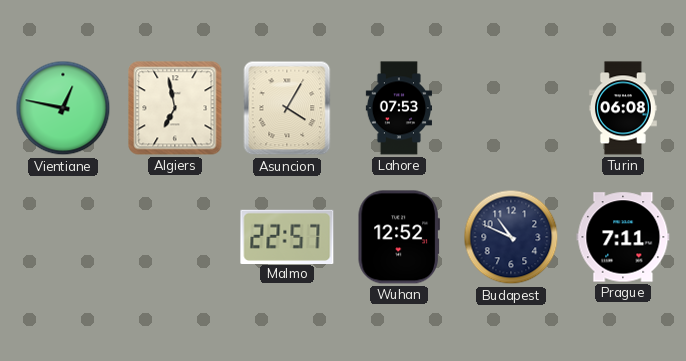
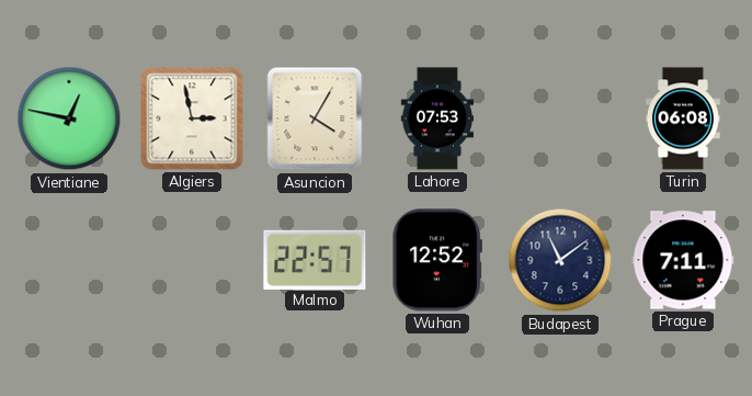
Algiers: 6:58 -> 2:58
Budapest: 10:49 -> 11:09
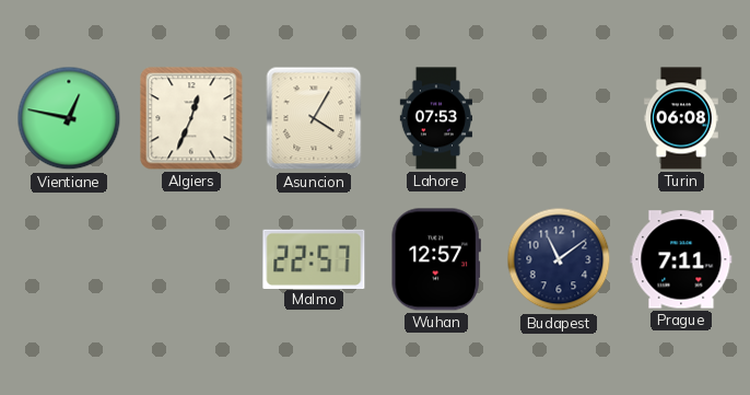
Algiers: 2:58 -> 12:34
Wuhan: 12:52 -> 12:57
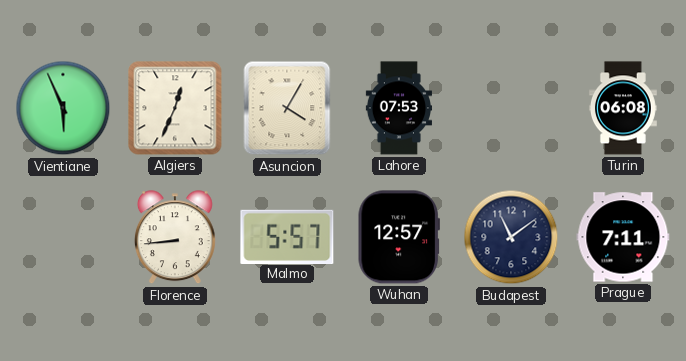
Vientiane: 12:47 -> 5:56
Florence: none -> 8:44
Malmo: 22:57 -> 5:57
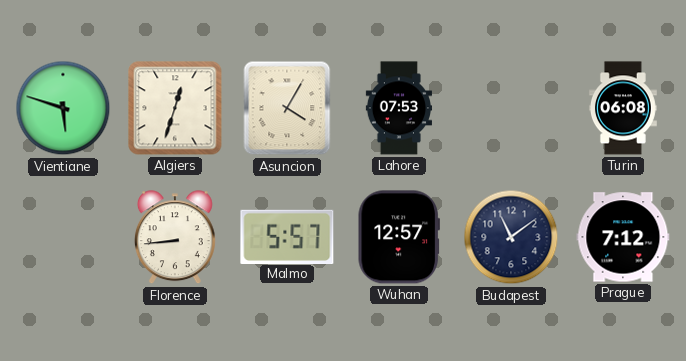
Vientiane: 5:56 -> 5:48
Algiers: 12:34 -> 12:33
Prague: 7:11 -> 7:12
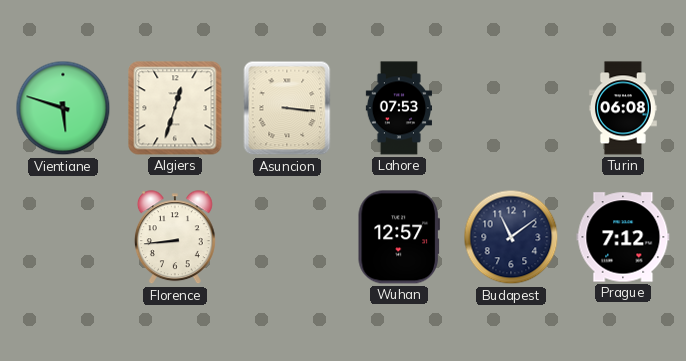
Asuncion: 4:05 -> 3:16
Malmo: 5:57 -> none
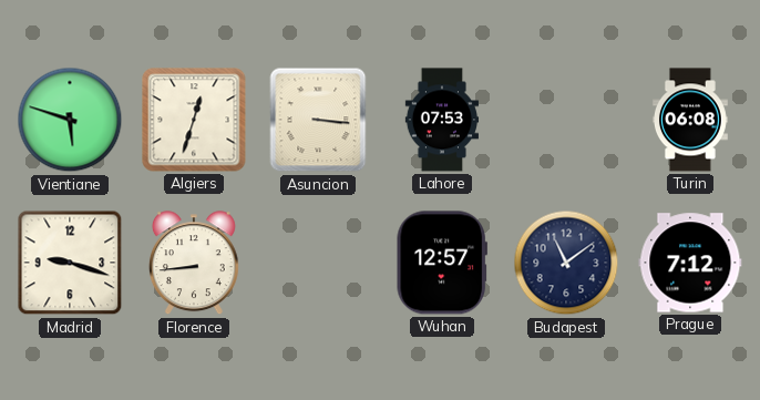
Madrid: none -> 9:18
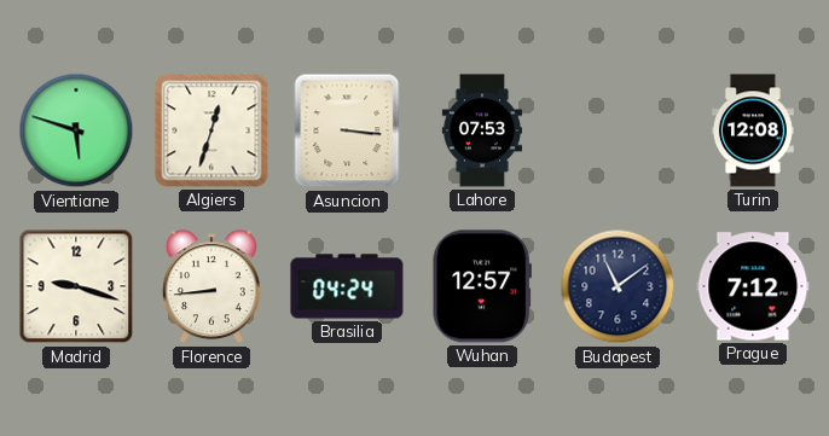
Turin: 06:08 -> 12:08
Brasilia: none -> 04:24
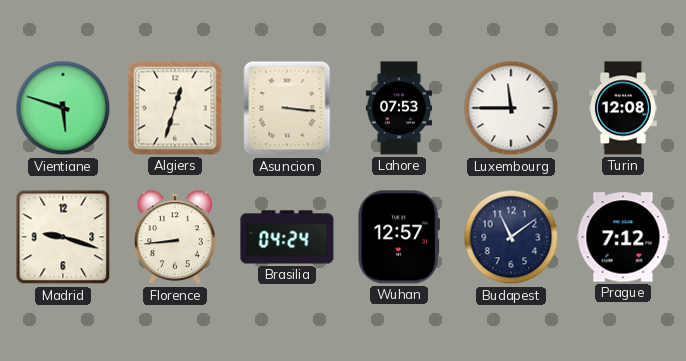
Luxembourg: none -> 11:45
